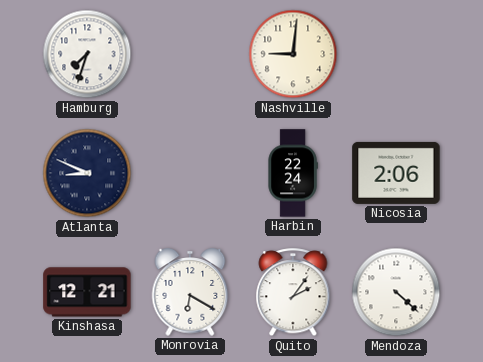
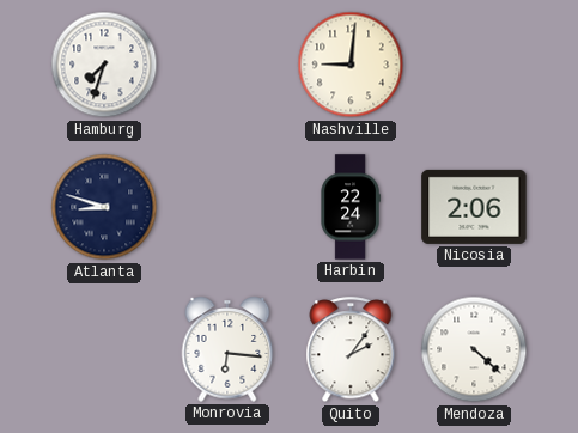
Atlanta: 8:49 -> 8:48
Kinshasa: 12:21 -> none
Monrovia: 6:20 -> 6:16
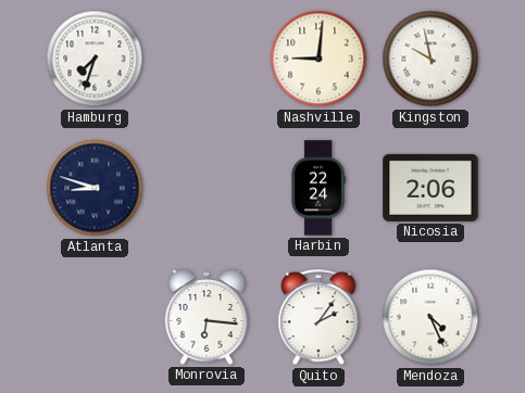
Kingston: none -> 9:58
Mendoza: 4:22 -> 4:26
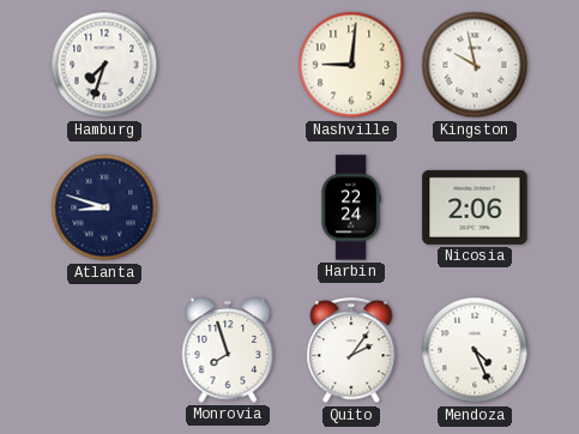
Monrovia: 6:16 -> 7:57
